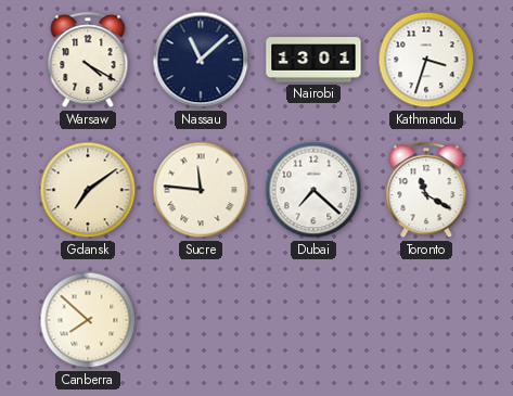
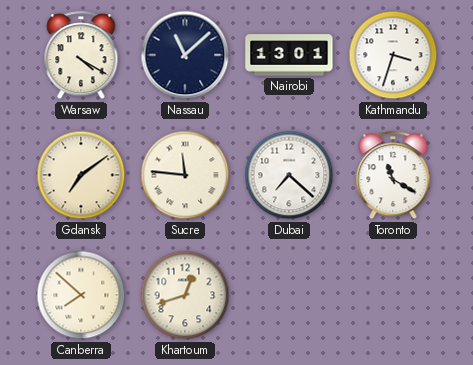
Khartoum: none -> 12:42
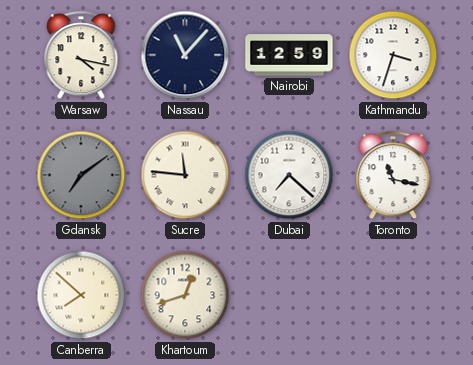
Warsaw: 4:20 -> 4:17
Nassau: 11:08 -> 11:07
Nairobi: 13:01 -> 12:59
Gdansk dial: cream -> grey
Toronto: 11:20 -> 11:17
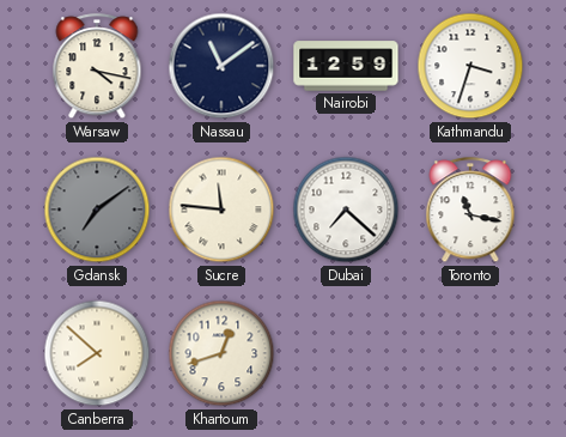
Nassau: 11:07 -> 11:09
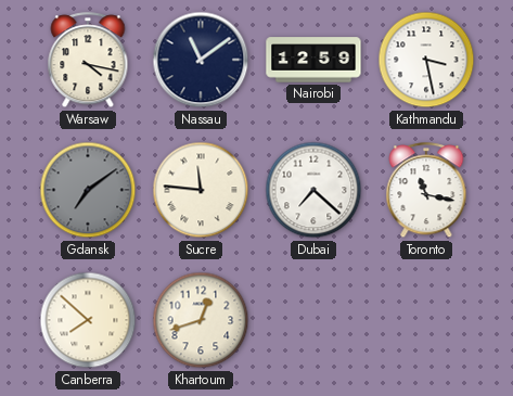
Kathmandu: 3:33 -> 3:28
